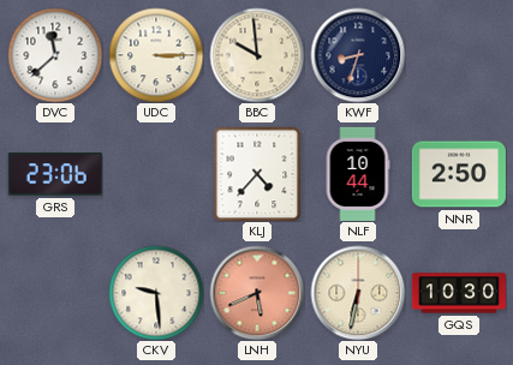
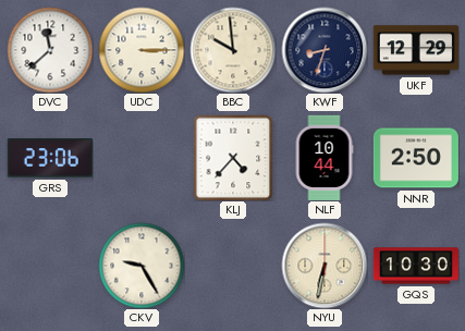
UKF: none -> 12:29
CKV: 9:29 -> 9:25
LNH: 5:41 -> none
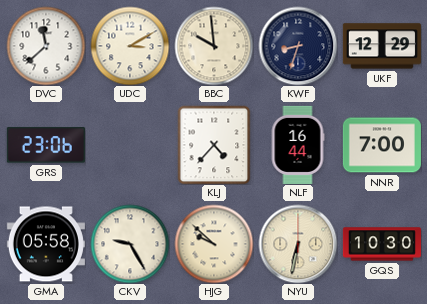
UDC: 3:15 -> 3:10
NLF: 10:44 -> 16:44
NNR: 2:50 -> 7:00
GMA: none -> 05:58
HJG: none -> 9:52
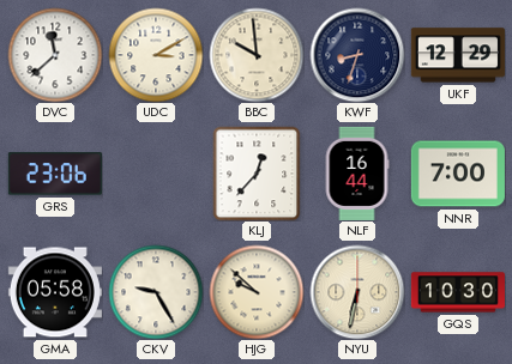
KLJ: 4:37 -> 12:37
